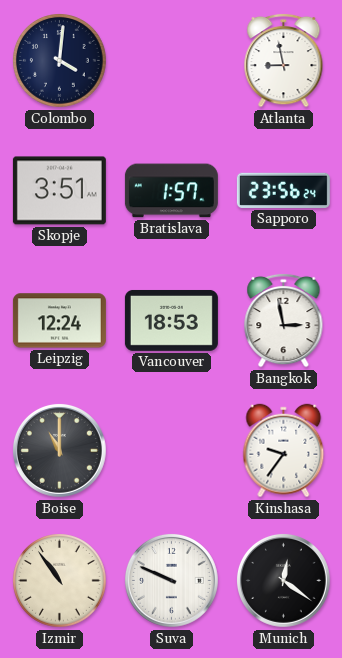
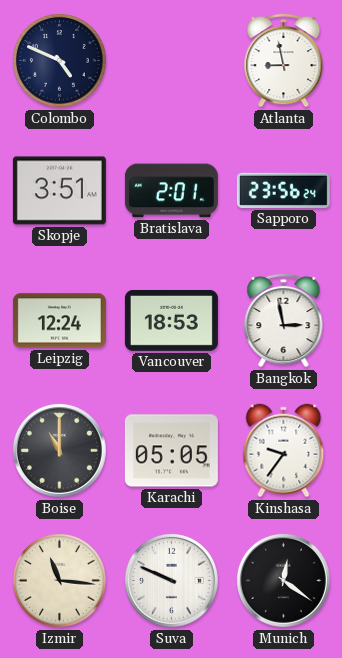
Colombo: 4:01 -> 4:49
Bratislava: 1:57 -> 2:01
Karachi: none -> 05:05
Izmir: 10:54 -> 11:16
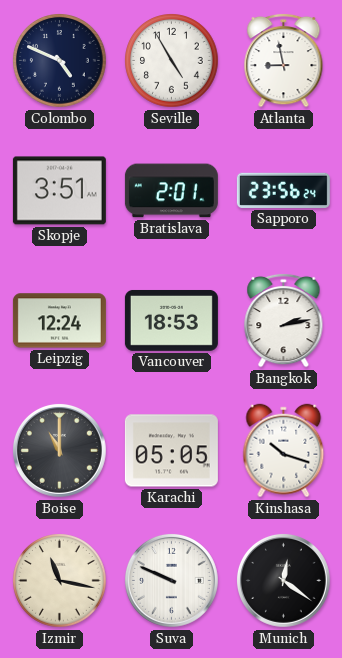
Seville: none -> 4:55
Bangkok: 2:58 -> 2:13
Kinshasa: 9:36 -> 10:18
Izmir: 11:16 -> 11:17
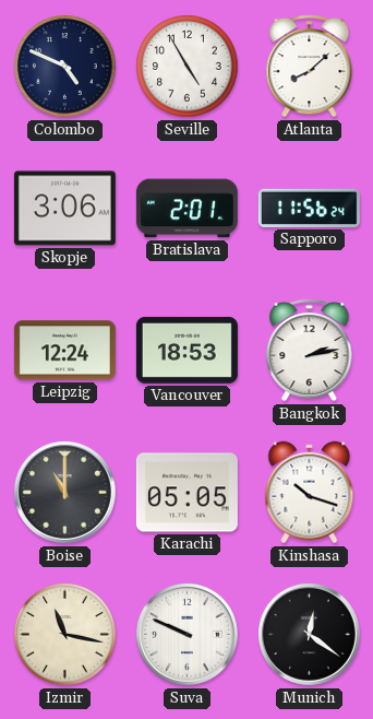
Atlanta: 8:58 -> 8:08
Skopje: 3:51 -> 3:06
Sapporo: 23:56 -> 11:56
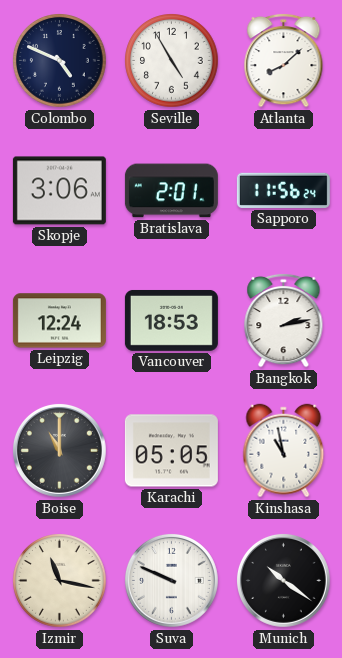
Kinshasa: 10:18 -> 10:58
Munich: 12:21 -> 10:21
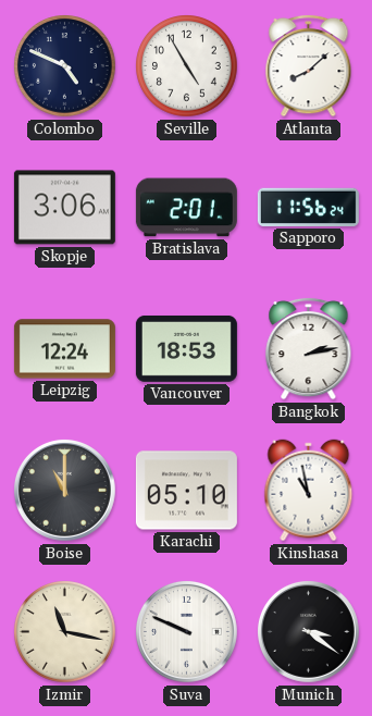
Karachi: 05:05 -> 05:10
Munich: 10:21 -> 3:21
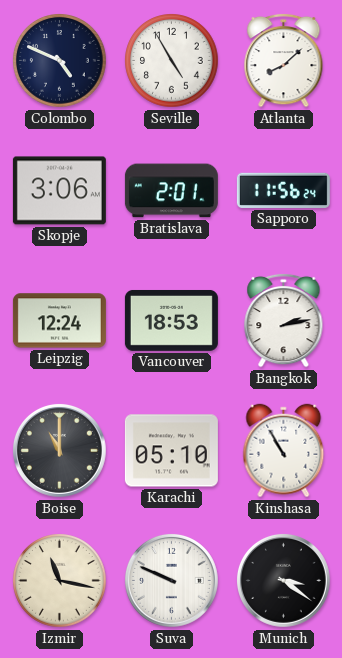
Kinshasa: 10:58 -> 10:55
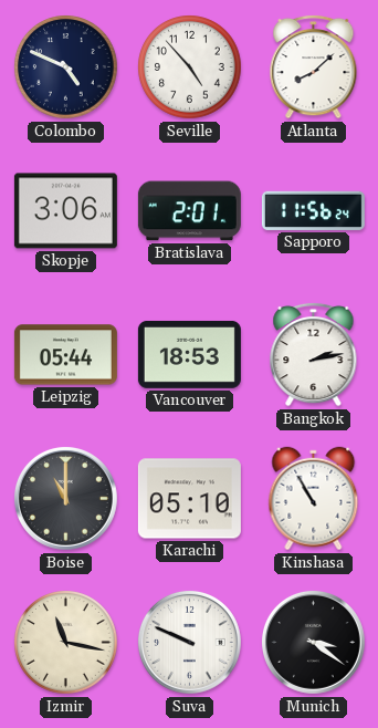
Seville: 4:55 -> 4:53
Leipzig: 12:24 -> 05:44
